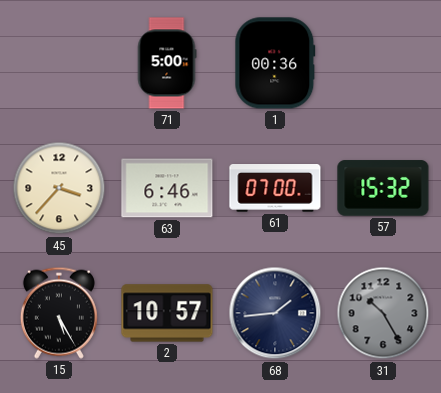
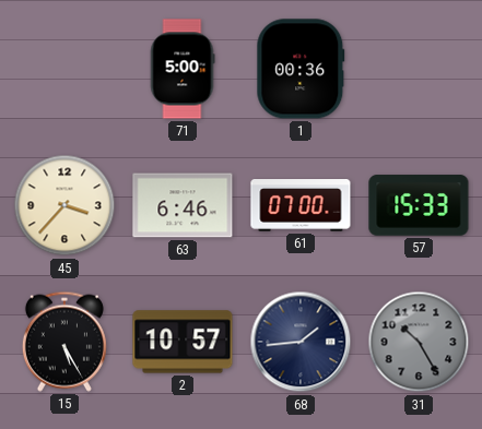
57: 15:32 -> 15:33
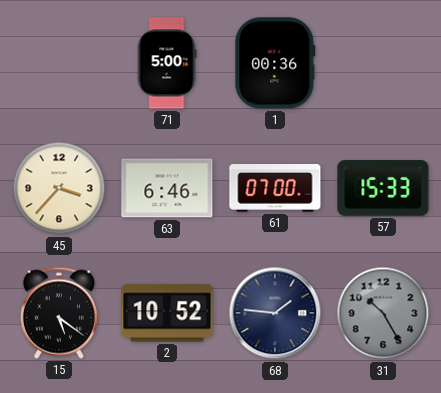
15: 5:25 -> 5:21
2: 10:57 -> 10:52
68: 1:44 -> 1:46
